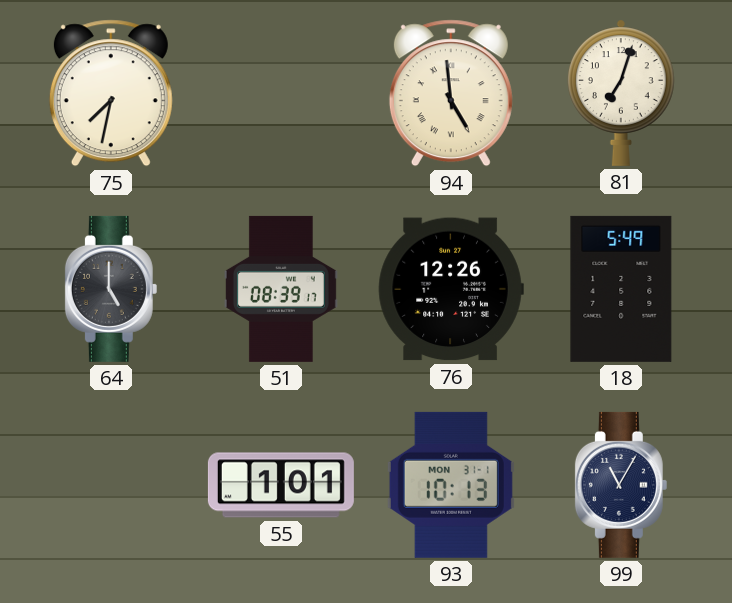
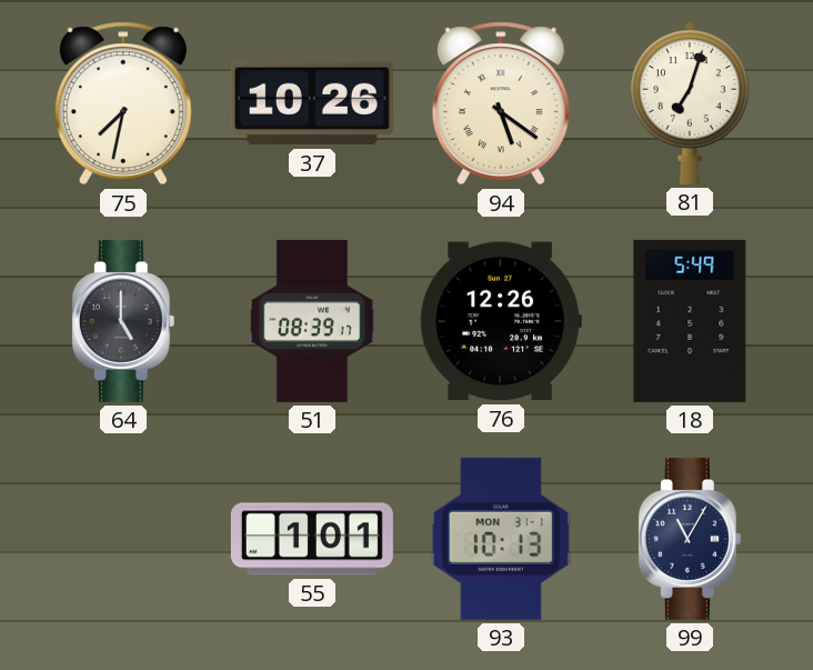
37: none -> 10:26
94: 4:59 -> 5:21
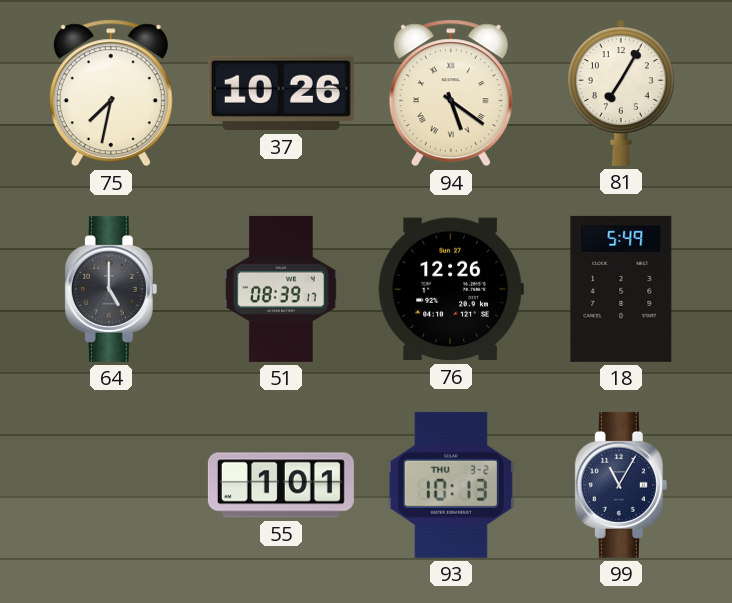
81: 7:03 -> 7:05
93 date: MON 31-1 -> THU 3-2
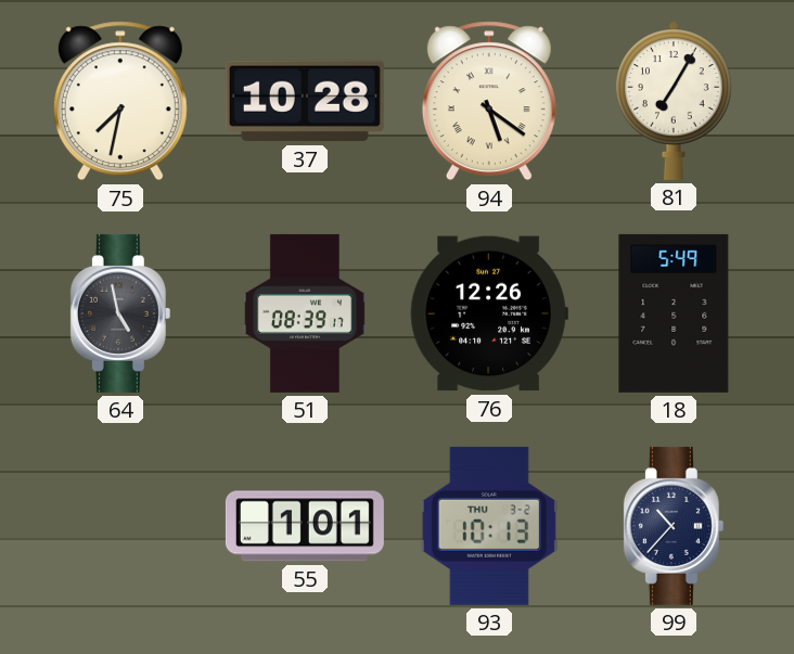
37: 10:26 -> 10:28
64: 5:00 -> 4:58
99: 11:05 -> 10:37
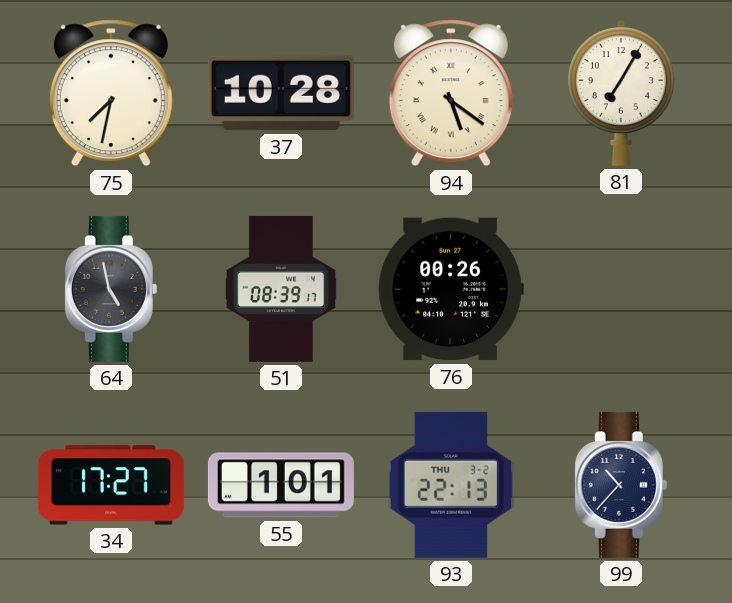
76: 12:26 -> 00:26
18: 5:49 -> none
34: none -> 17:27
93: 10:13 -> 22:13
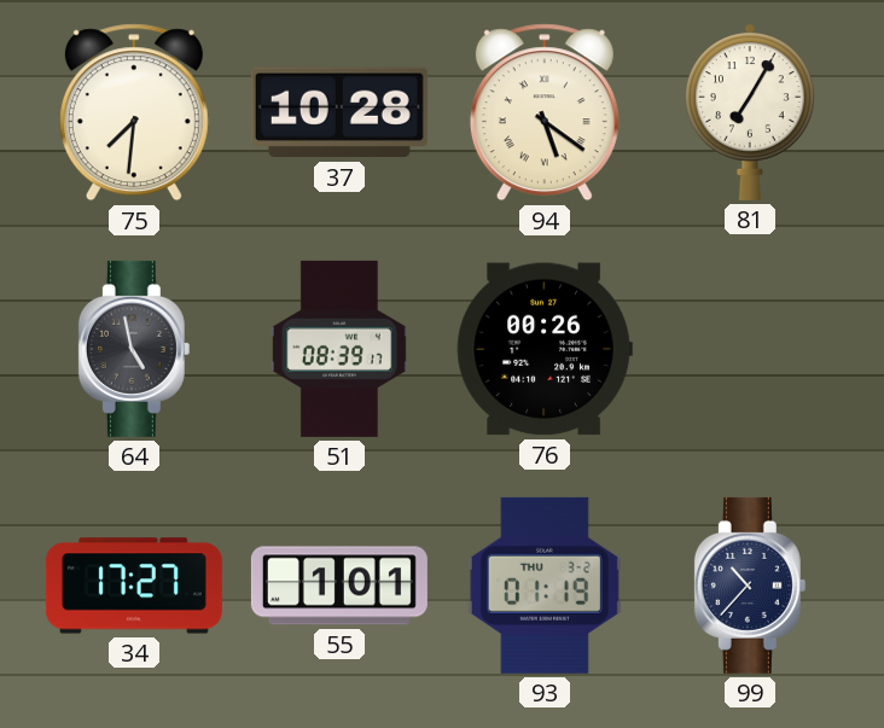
75: 7:32 -> 7:31
93: 22:13 -> 01:19
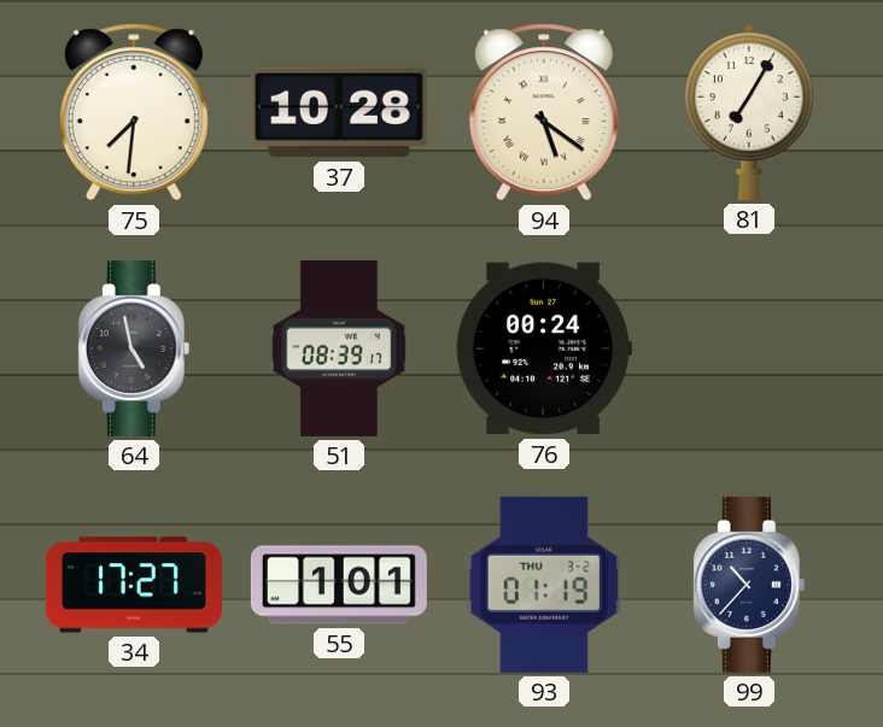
76: 00:26 -> 00:24
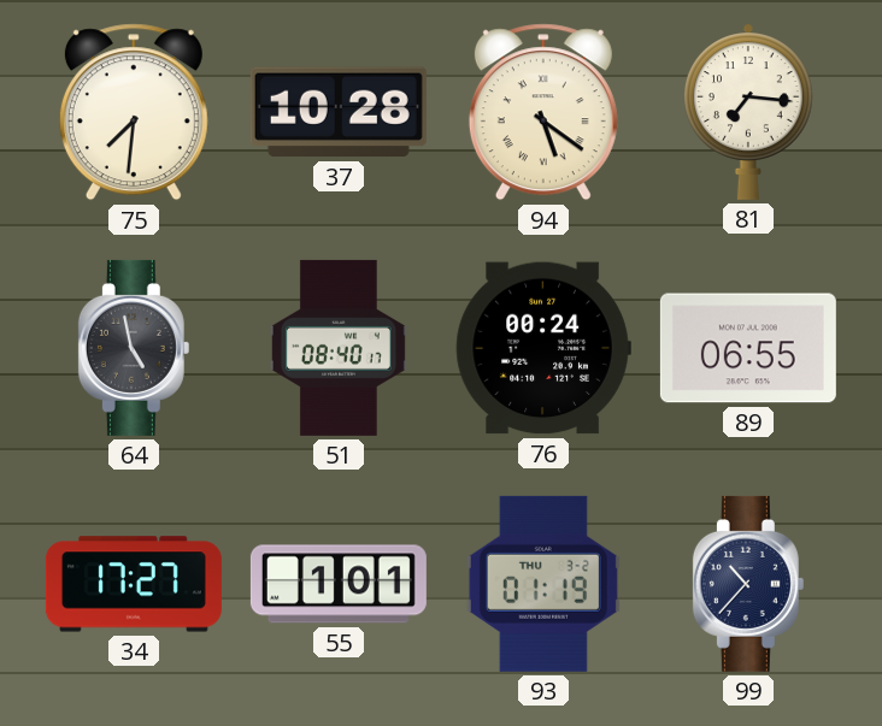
81: 7:05 -> 7:16
51: 08:39 -> 08:40
89: none -> 06:55
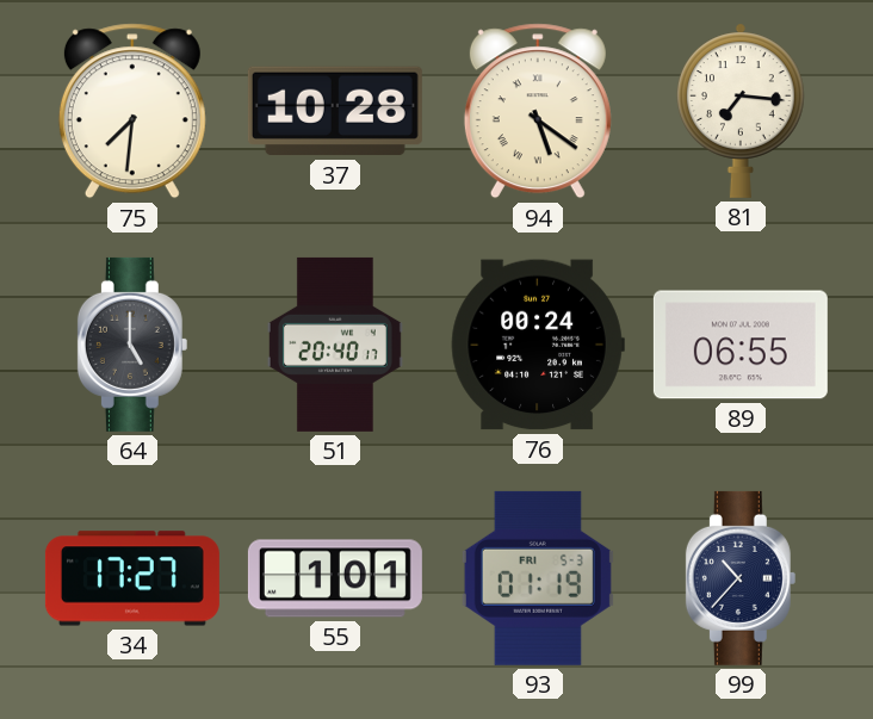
64: 4:58 -> 5:00
51: 08:40 -> 20:40
93 date: THU 3-2 -> FRI 5-3
